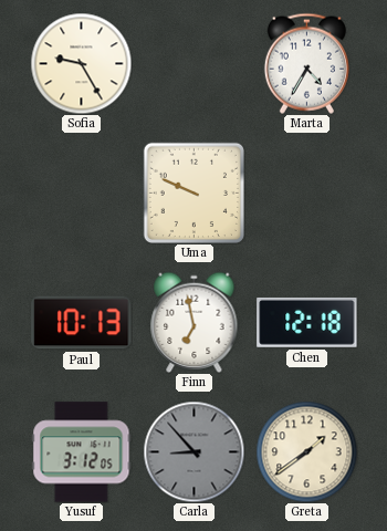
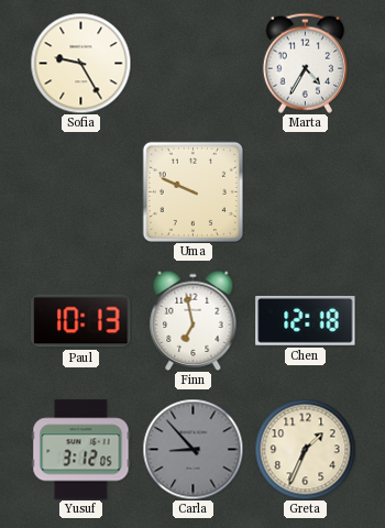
Greta: 1:39 -> 1:34
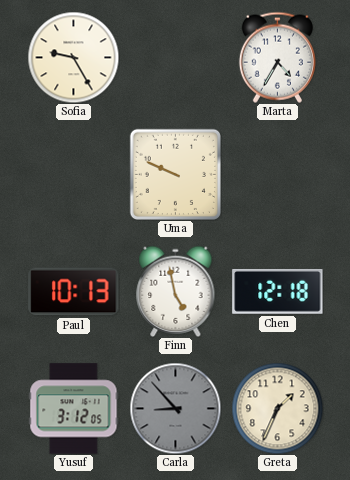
Finn: 6:58 -> 4:58
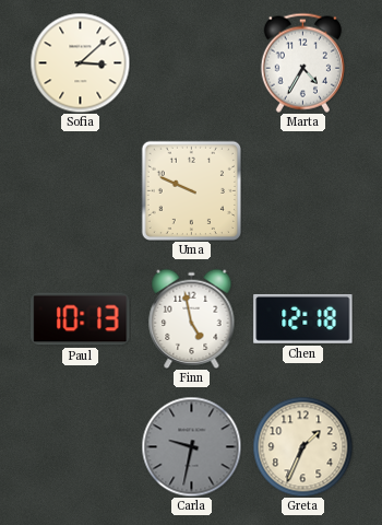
Sofia: 9:25 -> 3:08
Yusuf: 3:12 -> none
Carla: 8:53 -> 9:32
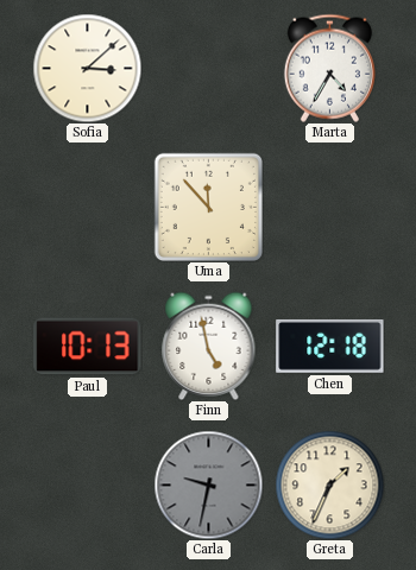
Uma: 9:49 -> 11:53
